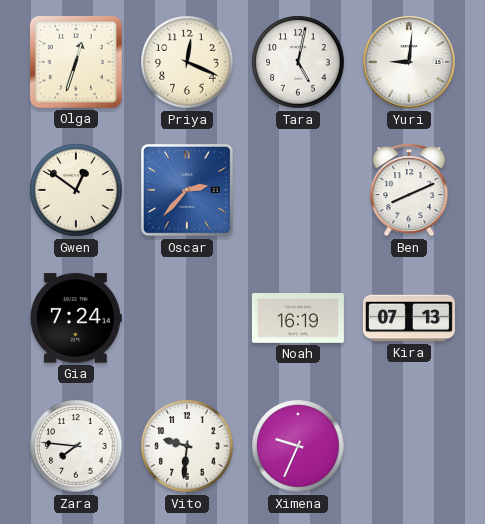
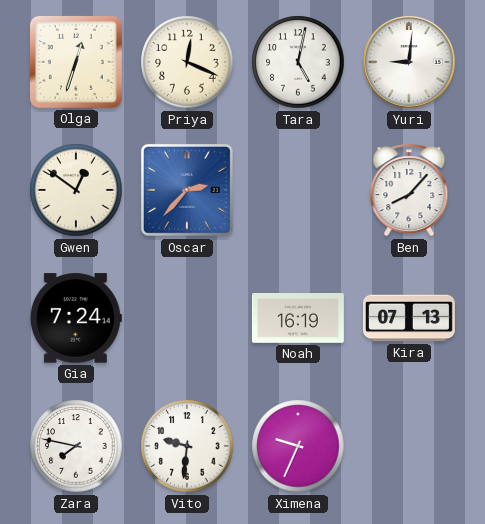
Ben: 8:11 -> 8:07
Zara: 7:46 -> 7:47
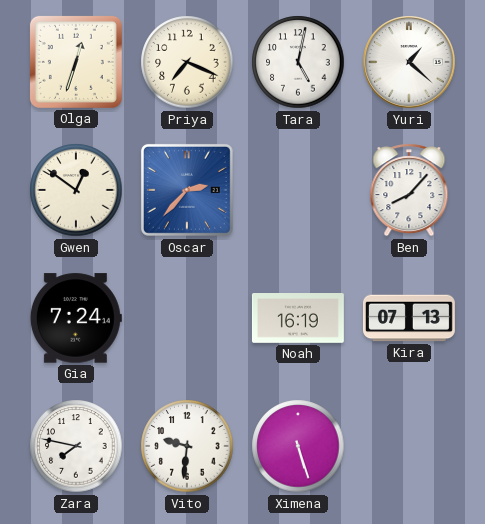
Priya: 12:19 -> 7:19
Yuri: 9:01 -> 1:22
Ximena: 9:34 -> 5:27
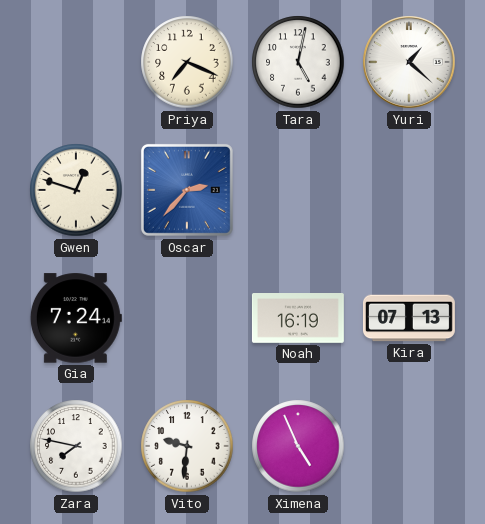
Olga: 12:33 -> none
Gwen: 12:51 -> 12:48
Ben: 8:07 -> none
Ximena: 5:27 -> 4:56
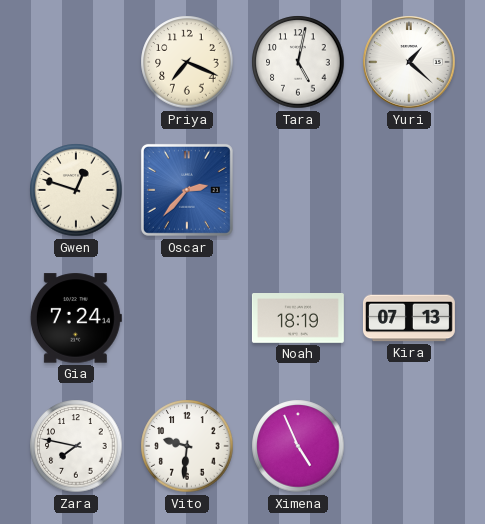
Noah: 16:19 -> 18:19
